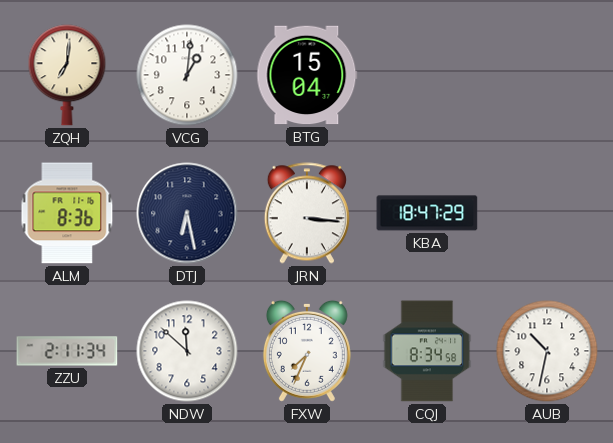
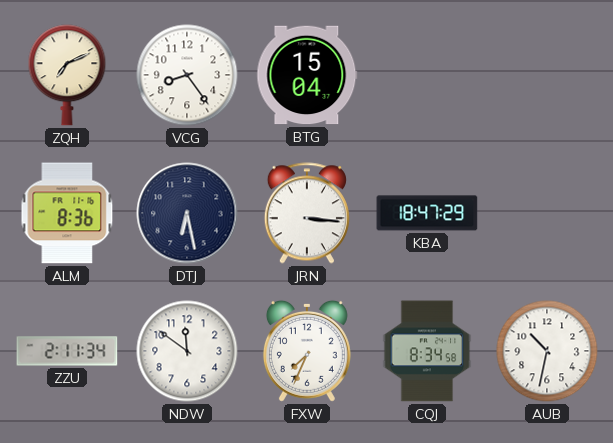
ZQH: 7:01 -> 7:11
VCG: 1:01 -> 8:24
NDW: 11:52 -> 11:51
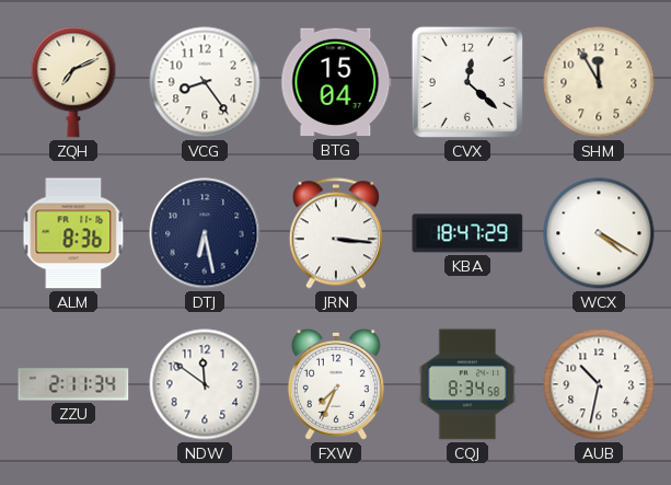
CVX: none -> 12:22
SHM: none -> 11:55
WCX: none -> 4:20
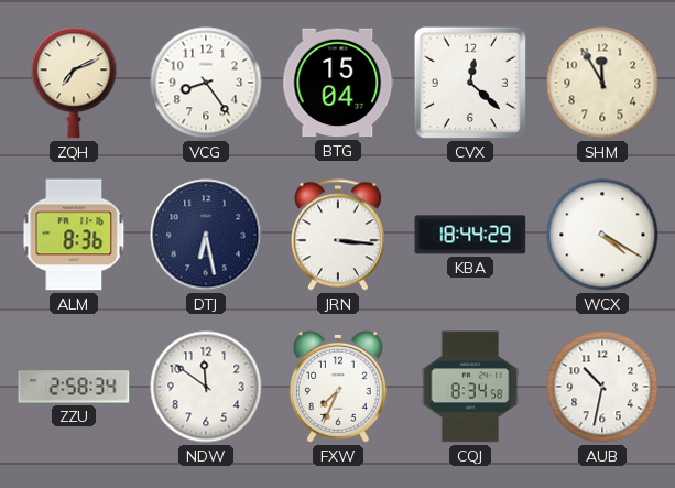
KBA: 18:47 -> 18:44
ZZU: 2:11 -> 2:58
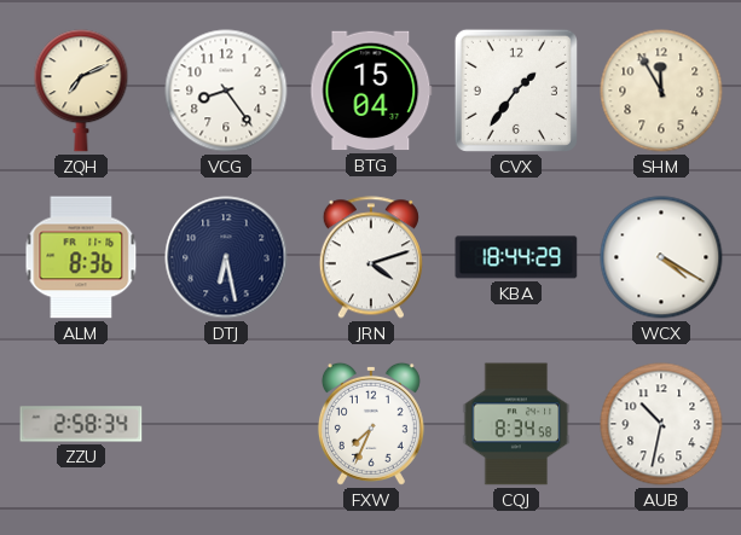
CVX: 12:22 -> 1:36
JRN: 3:16 -> 4:12
NDW: 11:51 -> none
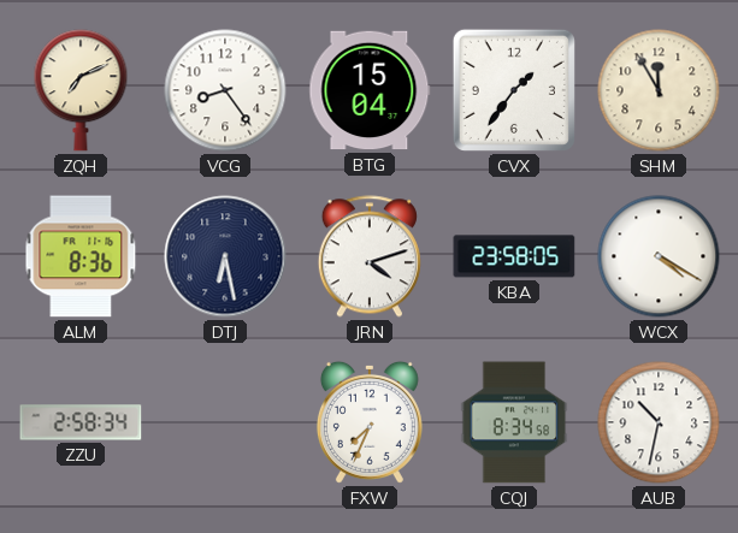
KBA: 18:44 -> 23:58
